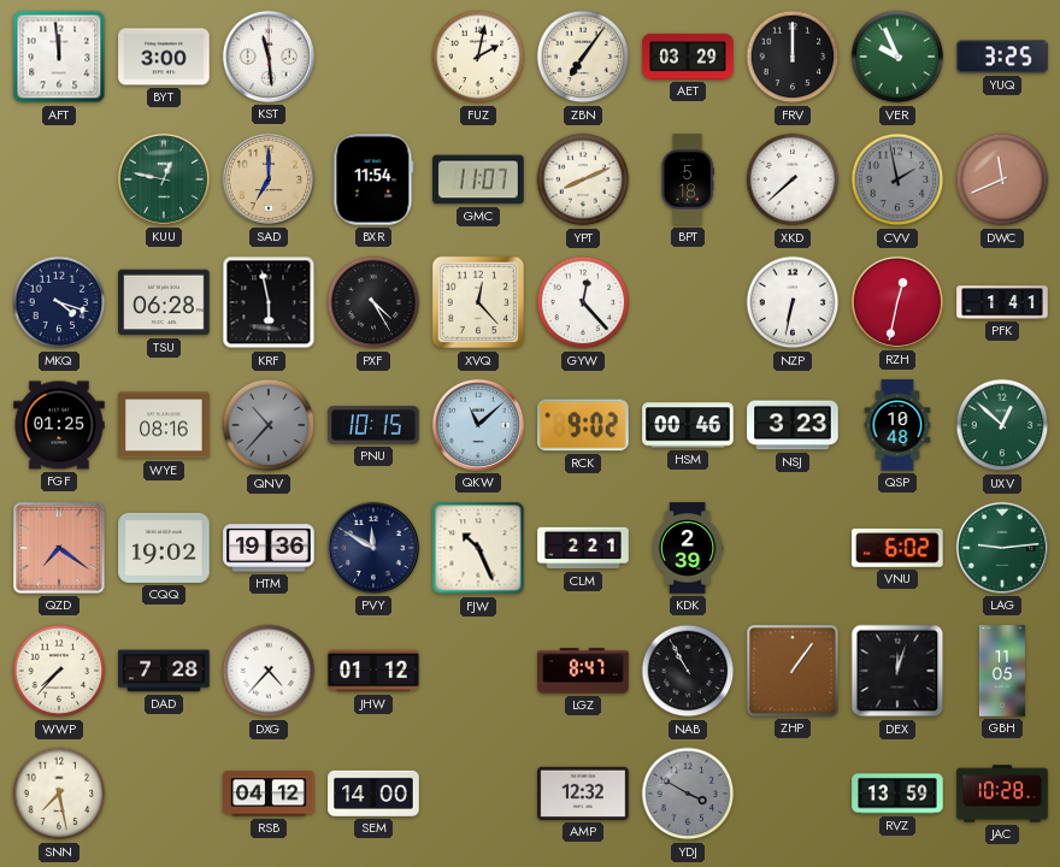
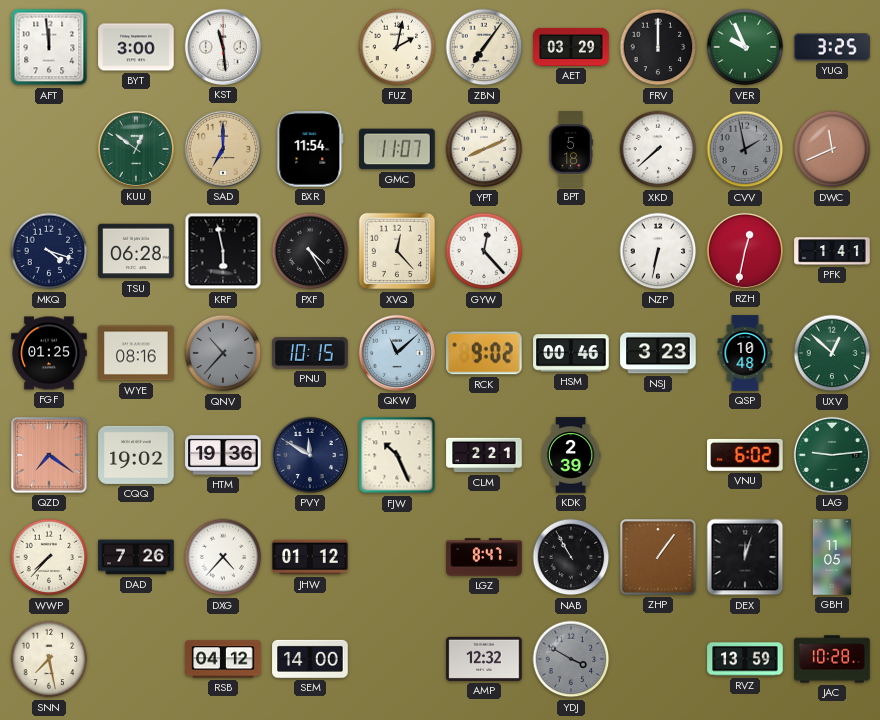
KUU: 12:47 -> 12:51
DAD: 7:28 -> 7:26
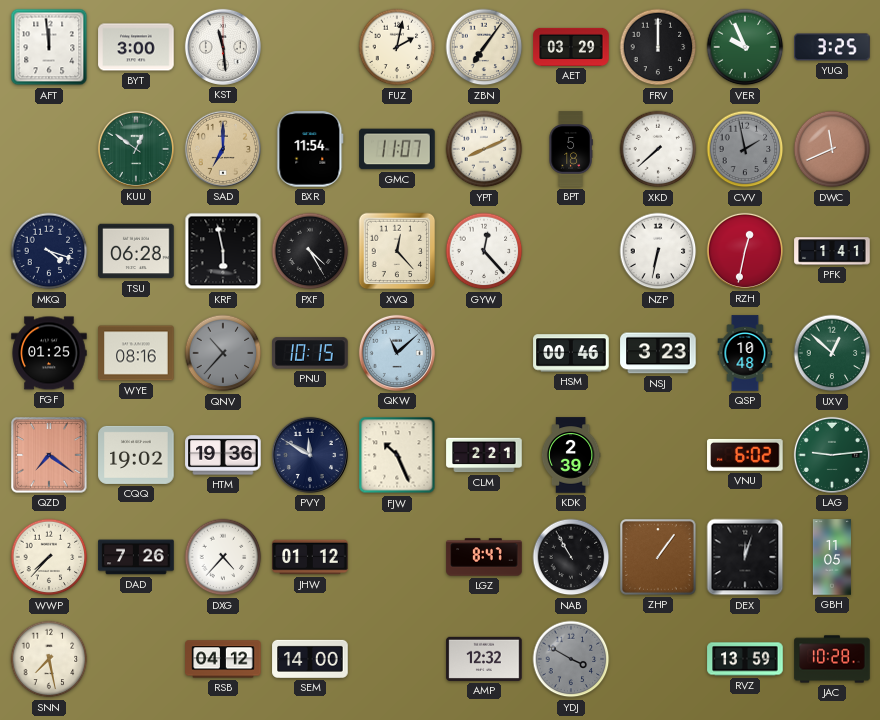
RCK: 9:02 -> none
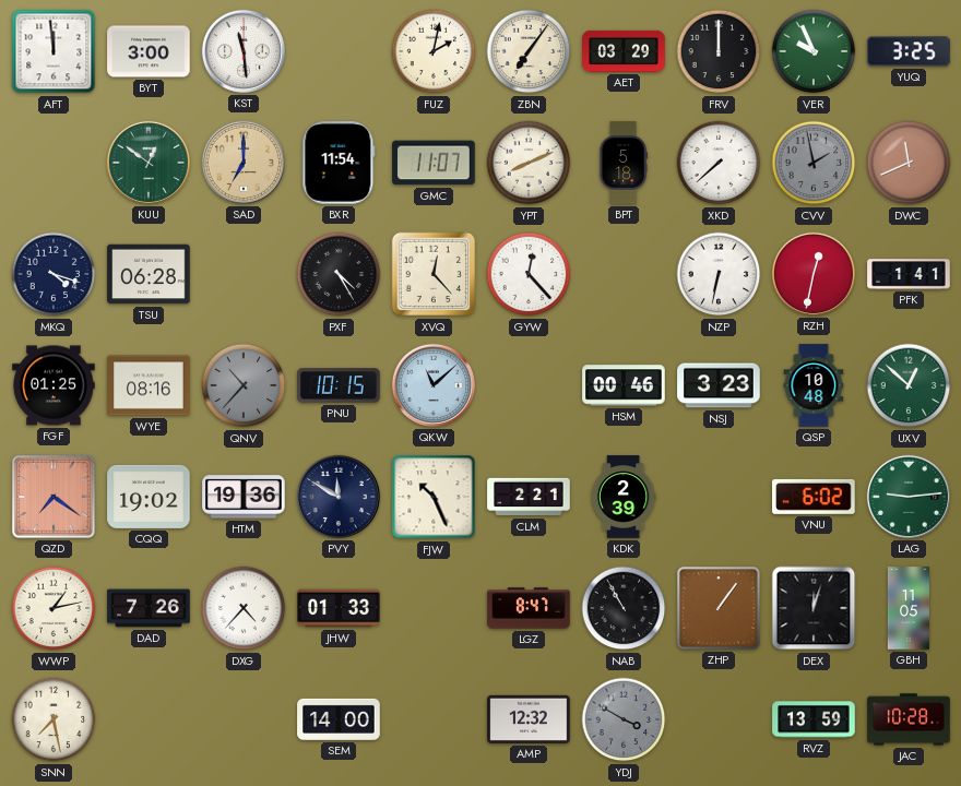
KRF: 5:58 -> none
WWP: 7:37 -> 1:13
JHW: 01:12 -> 01:33
RSB: 04:12 -> none
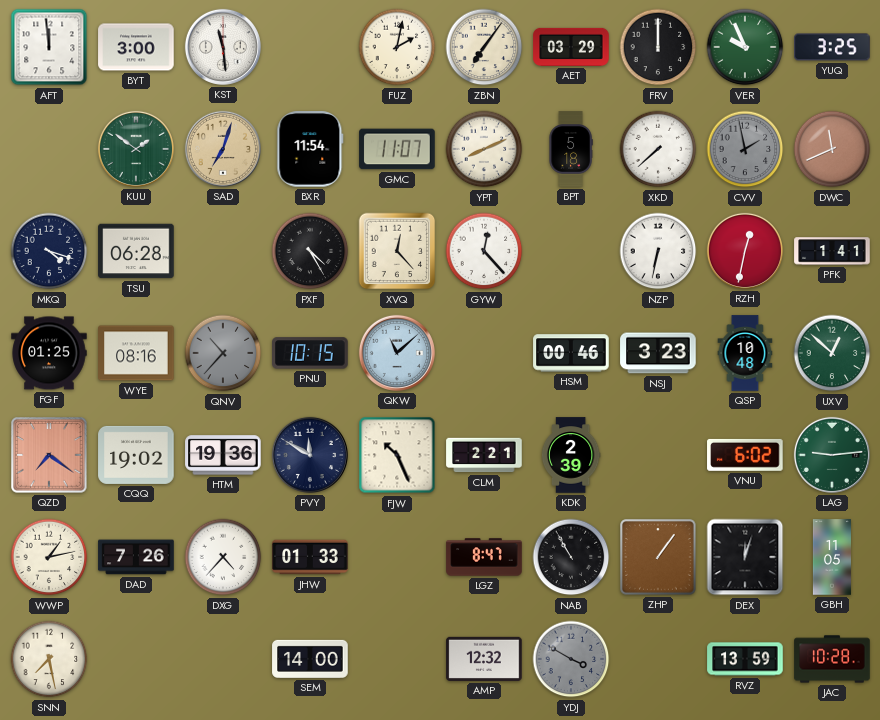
KUU: 12:51 -> 1:51
SAD: 7:00 -> 7:03
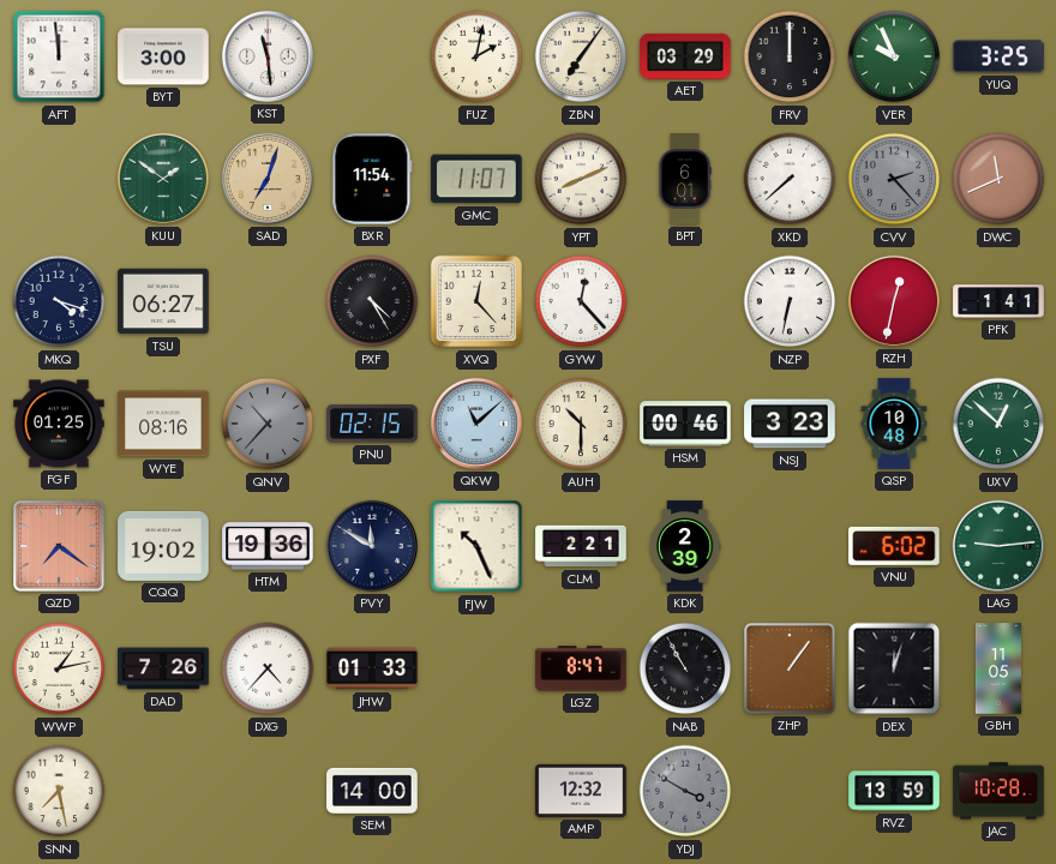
BPT: 5:18 -> 6:01
CVV: 1:58 -> 2:23
TSU: 06:28 -> 06:27
PNU: 10:15 -> 02:15
AUH: none -> 10:30
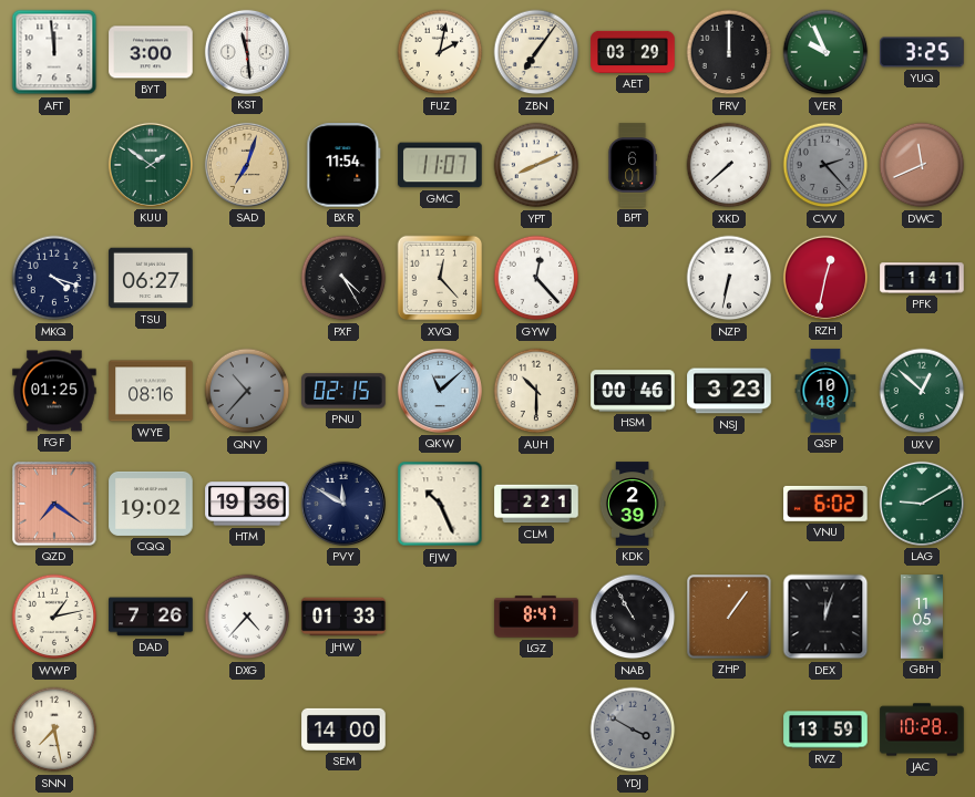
LAG: 9:14 -> 9:10
AMP: 12:32 -> none
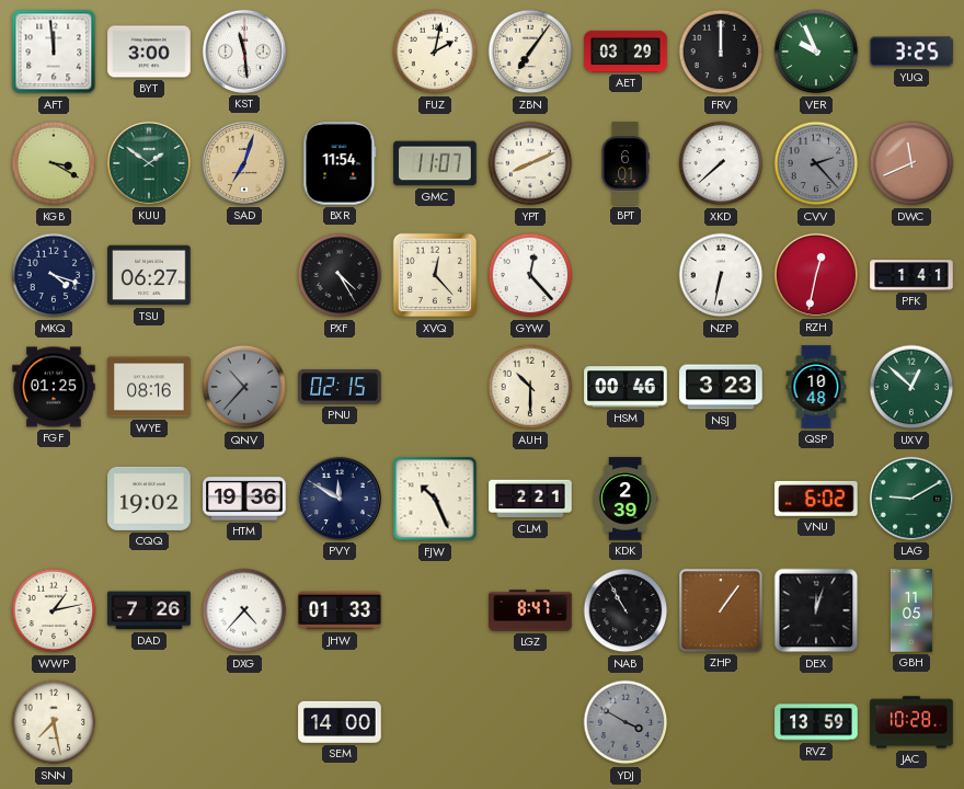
KGB: none -> 3:20
QKW: 11:08 -> none
QZD: 7:21 -> none
